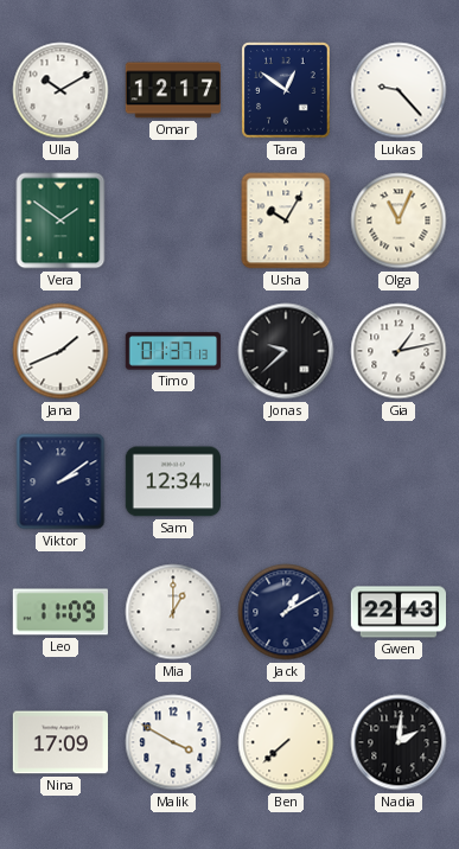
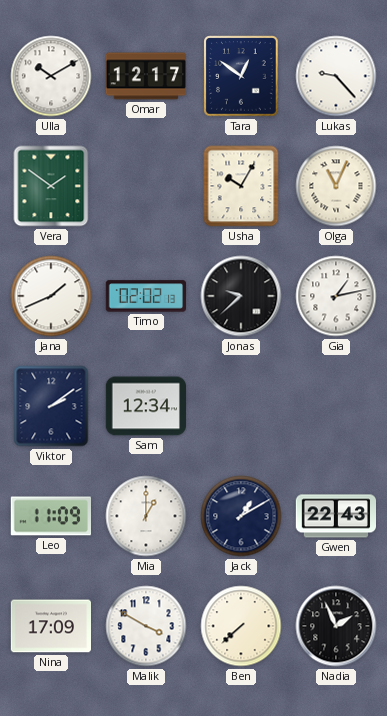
Timo: 01:37 -> 02:02
Nadia: 2:01 -> 1:56
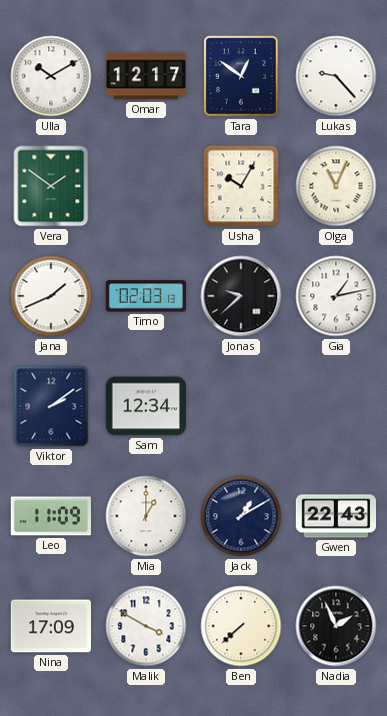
Timo: 02:02 -> 02:03
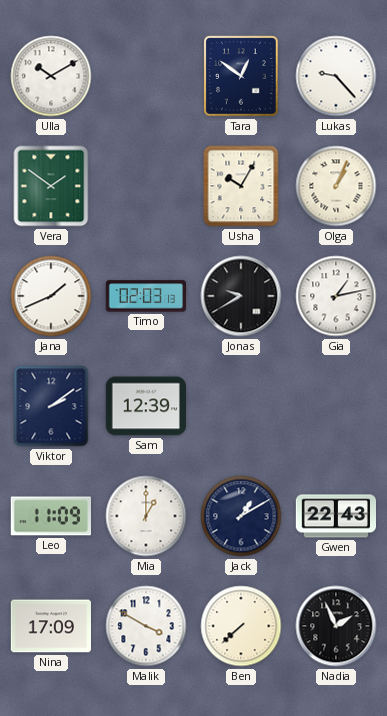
Omar: 12:17 -> none
Olga: 11:04 -> 1:04
Jonas: 9:38 -> 9:40
Sam: 12:34 -> 12:39
